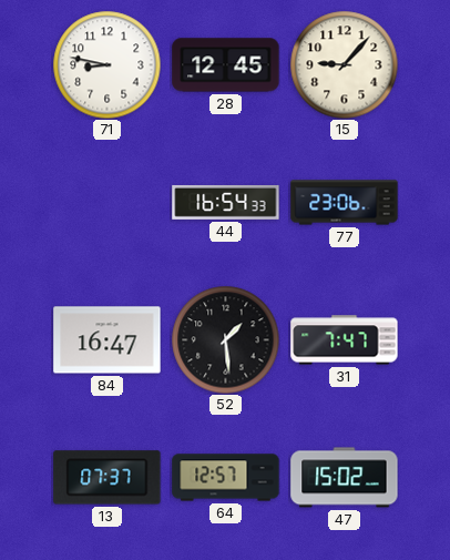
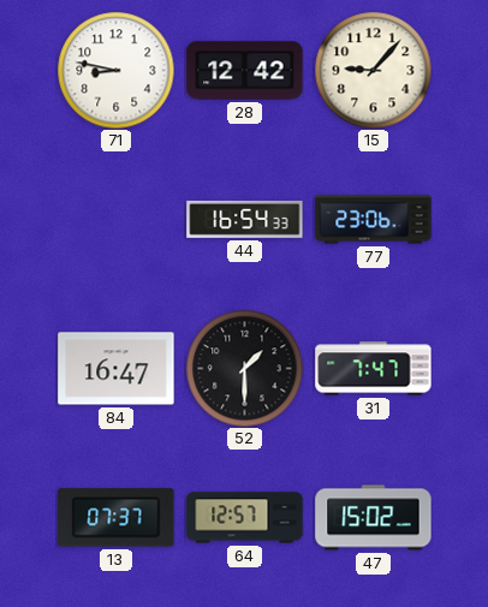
28: 12:45 -> 12:42
52: 1:29 -> 1:30
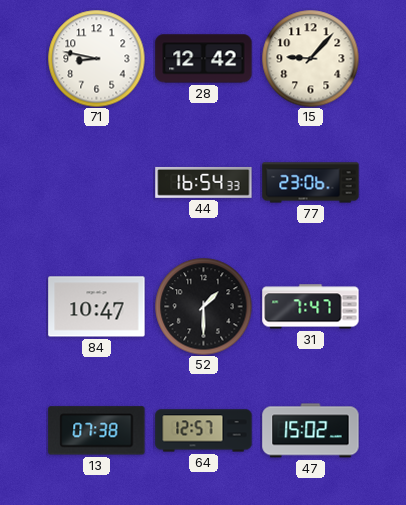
84: 16:47 -> 10:47
13: 07:37 -> 07:38
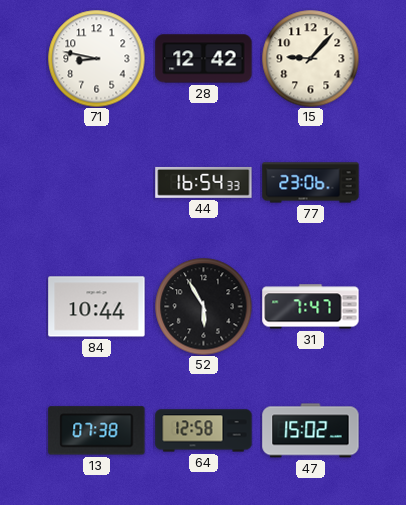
84: 10:47 -> 10:44
52: 1:30 -> 5:55
64: 12:57 -> 12:58
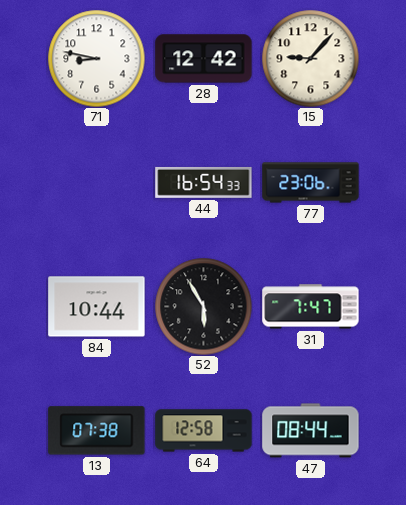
47: 15:02 -> 08:44
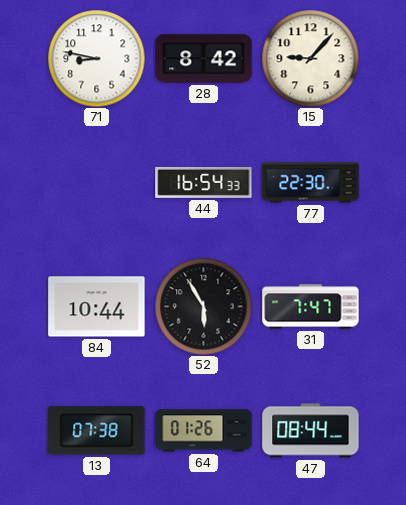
28: 12:42 -> 8:42
77: 23:06 -> 22:30
64: 12:58 -> 01:26
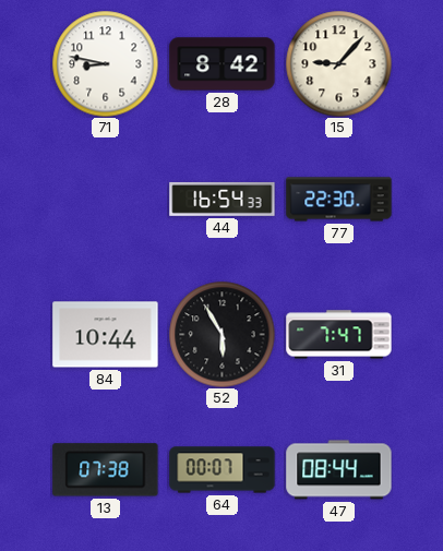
64: 01:26 -> 00:07
